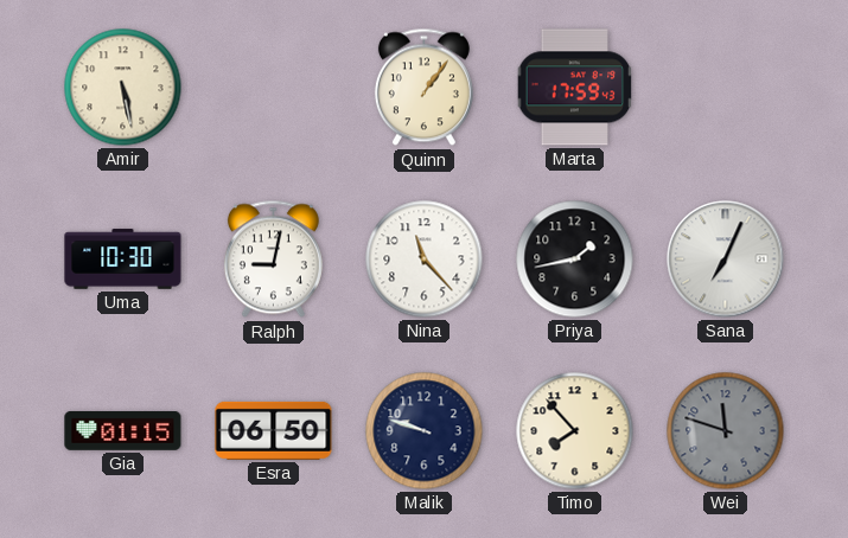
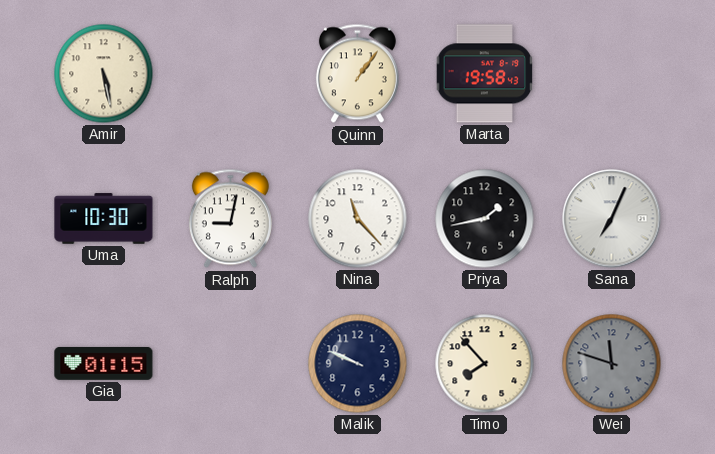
Marta: 17:59 -> 19:58
Esra: 06:50 -> none
Malik: 9:48 -> 9:49
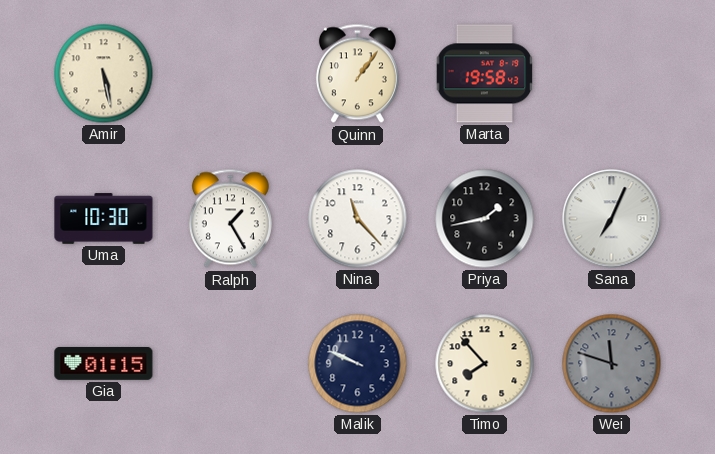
Ralph: 9:02 -> 1:25
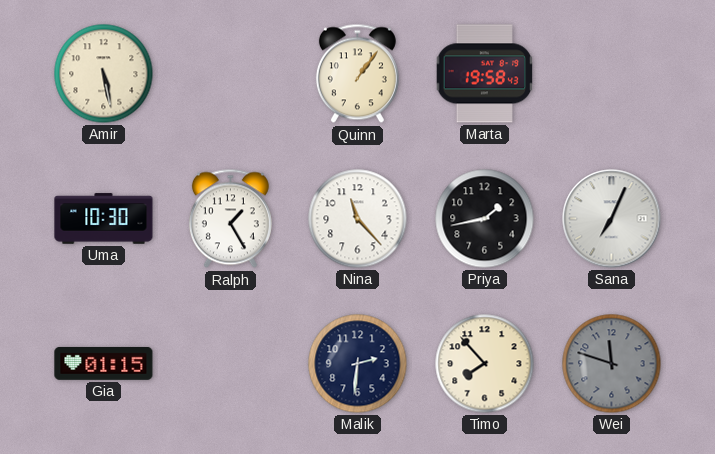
Malik: 9:49 -> 2:31
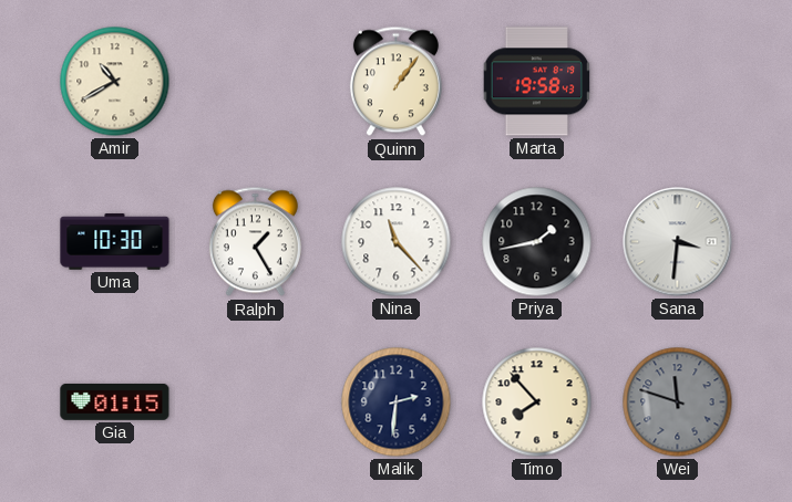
Amir: 5:28 -> 10:40
Sana: 7:04 -> 3:31
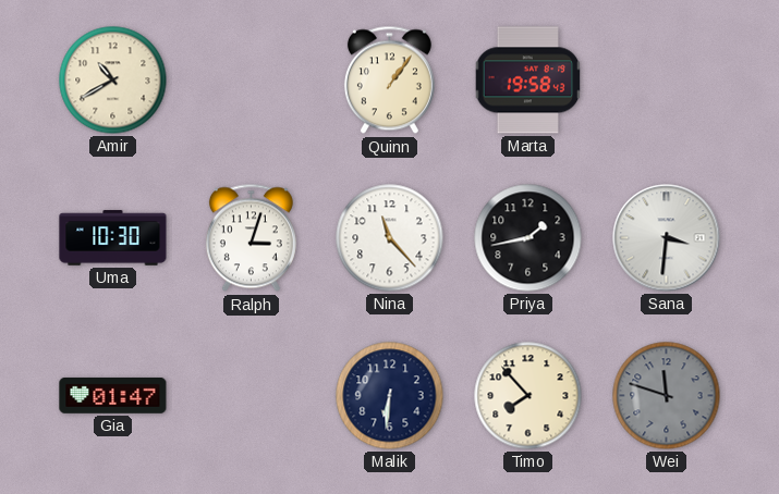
Ralph: 1:25 -> 3:03
Gia: 01:15 -> 01:47
Malik: 2:31 -> 6:31
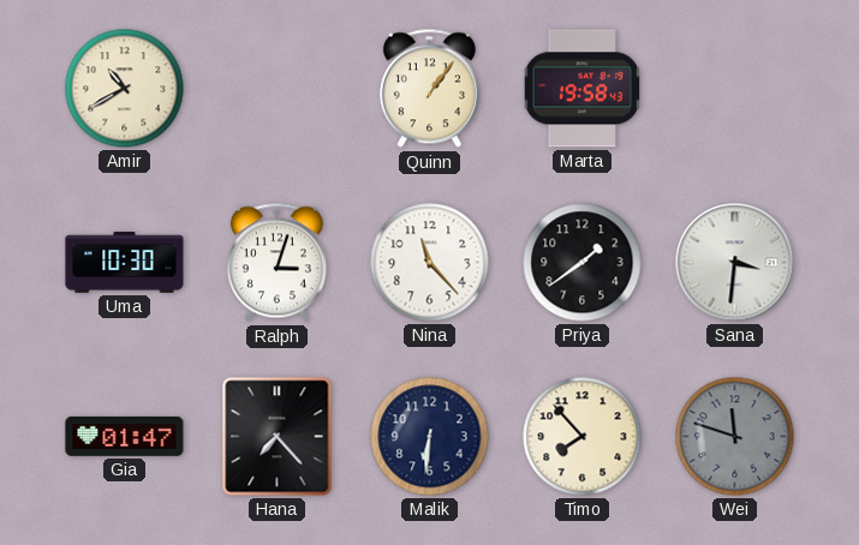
Priya: 1:43 -> 1:39
Hana: none -> 7:23
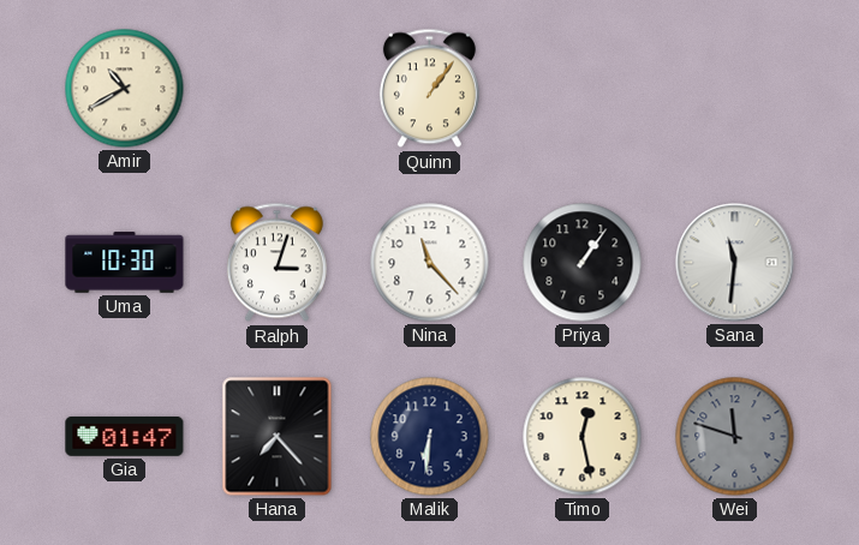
Marta: 19:58 -> none
Priya: 1:39 -> 1:06
Sana: 3:31 -> 11:31
Timo: 7:53 -> 12:28
